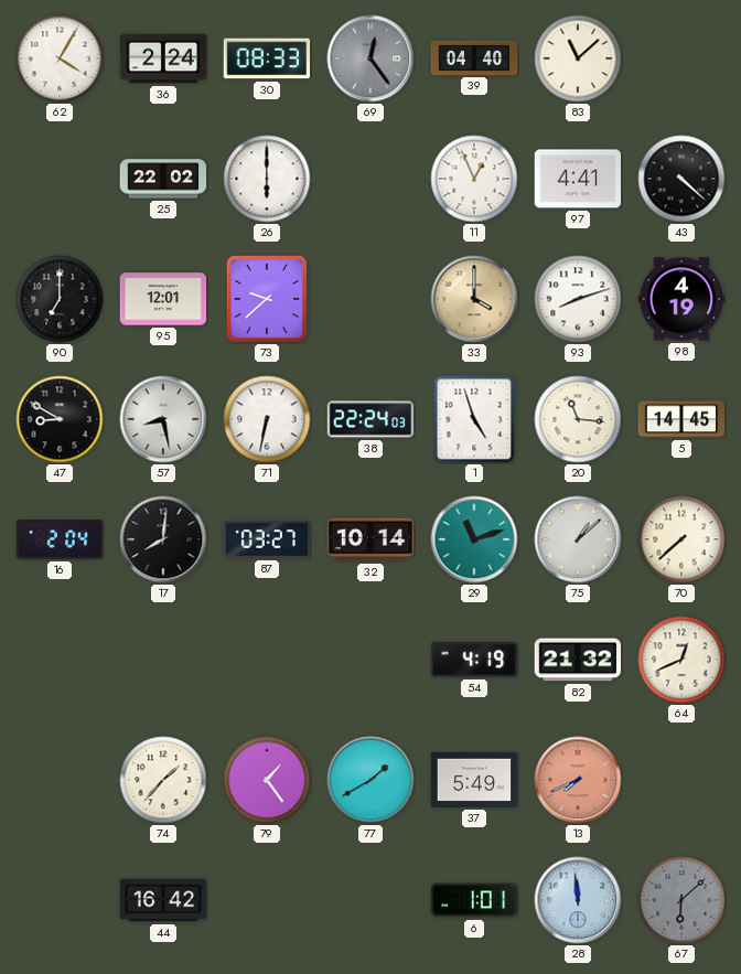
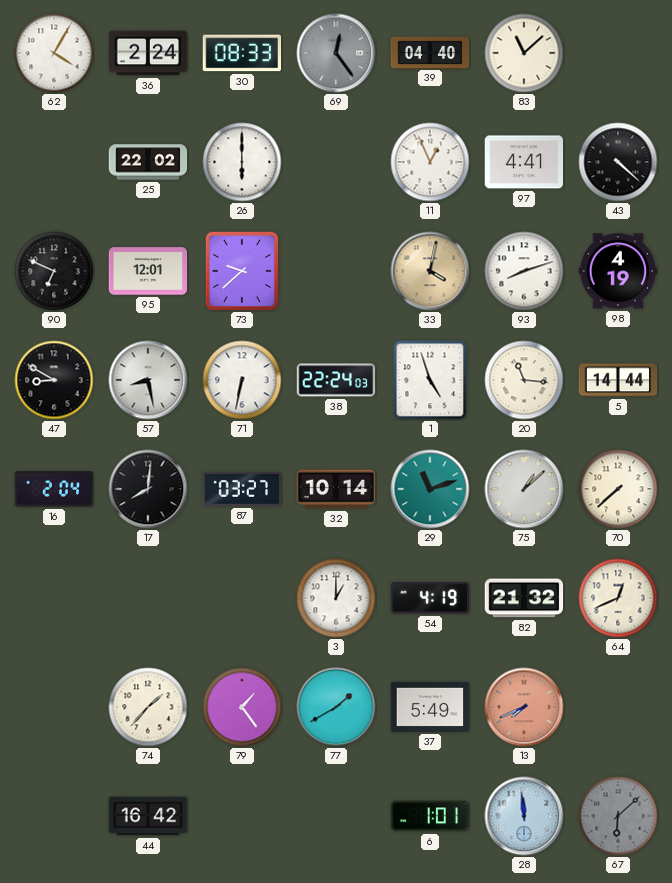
90: 7:00 -> 6:49
33: 4:00 -> 4:02
5: 14:45 -> 14:44
3: none -> 1:00
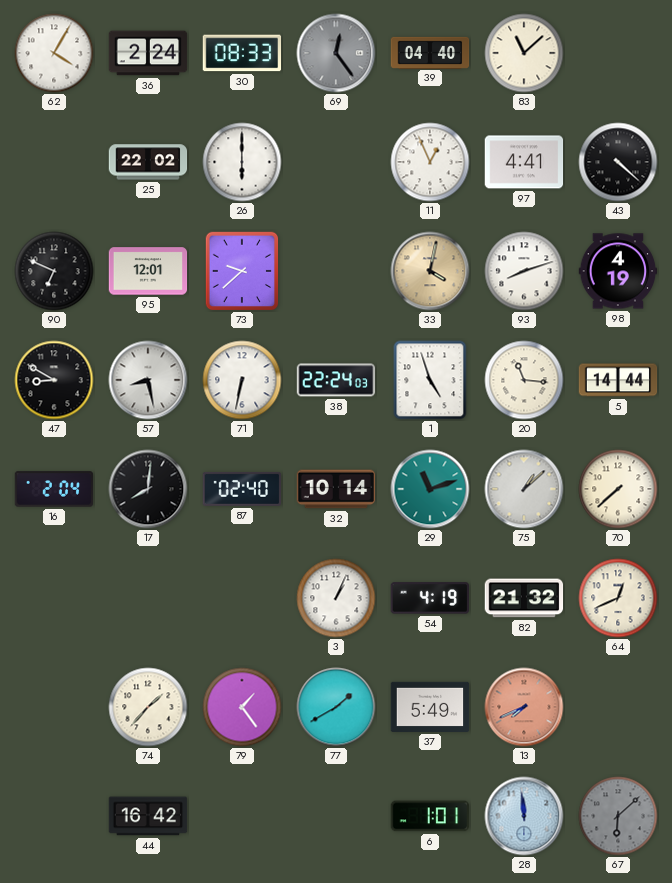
87: 03:27 -> 02:40
3: 1:00 -> 1:04
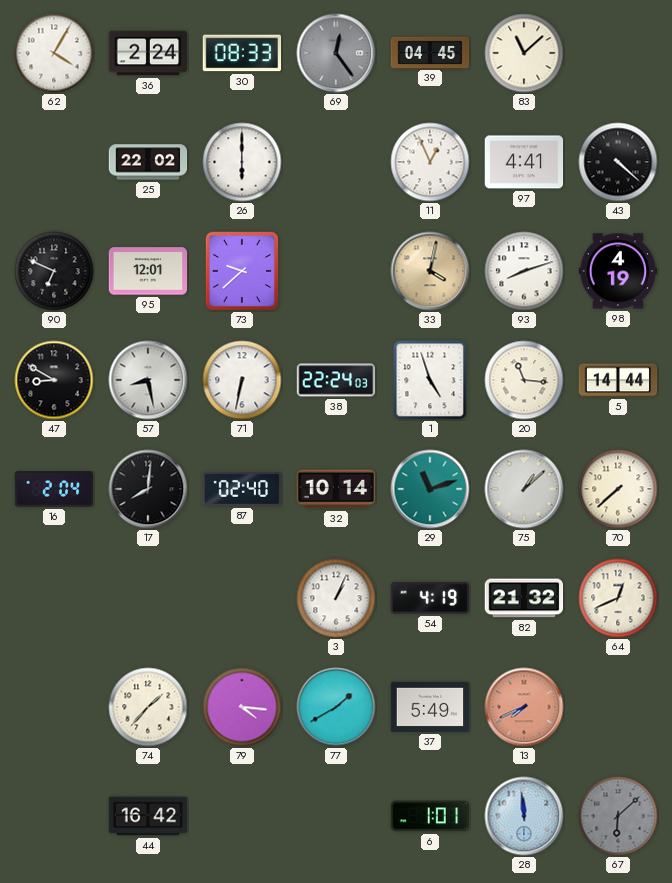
39: 04:40 -> 04:45
79: 1:24 -> 4:16
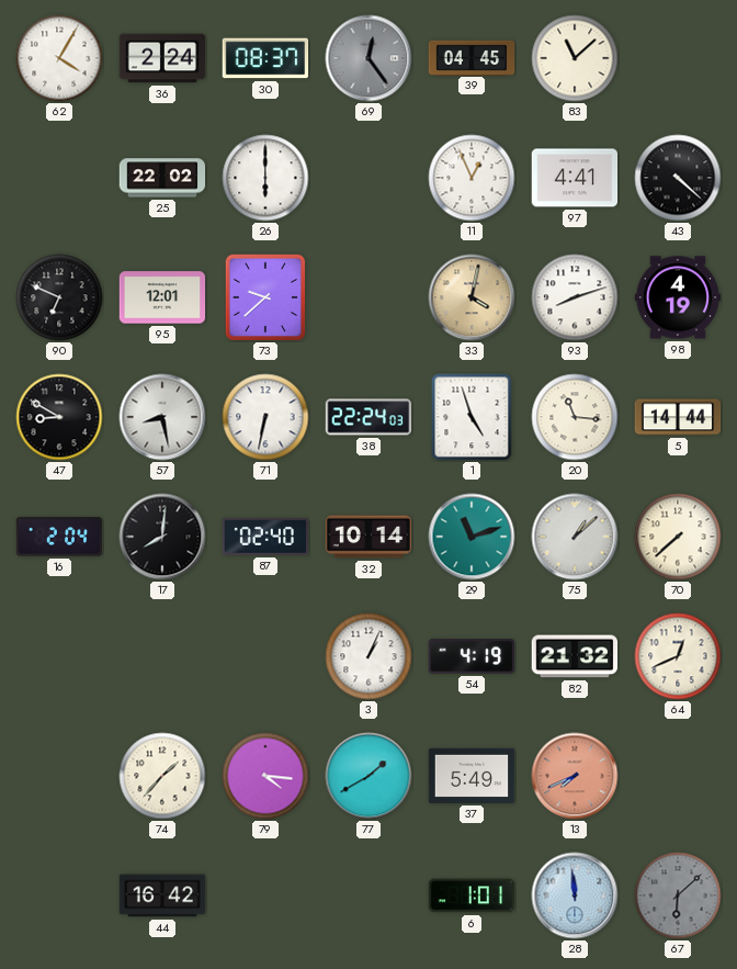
30: 08:33 -> 08:37
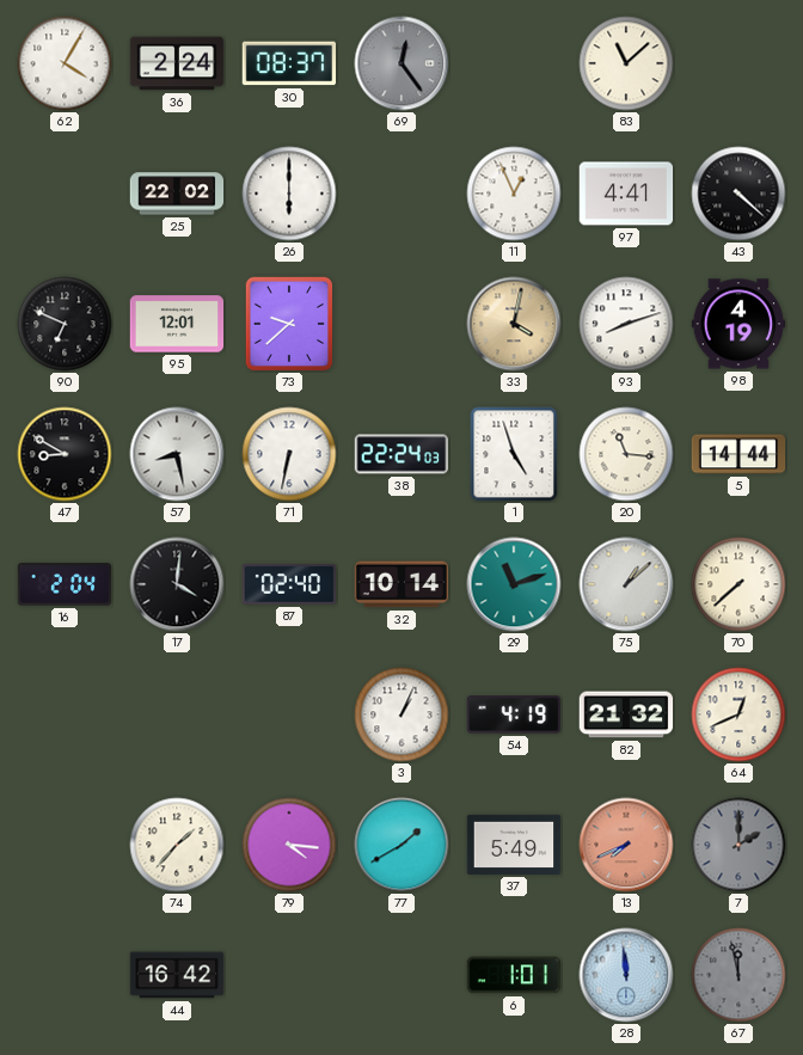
39: 04:45 -> none
17: 8:01 -> 4:01
7: none -> 2:00
67: 6:08 -> 11:58
